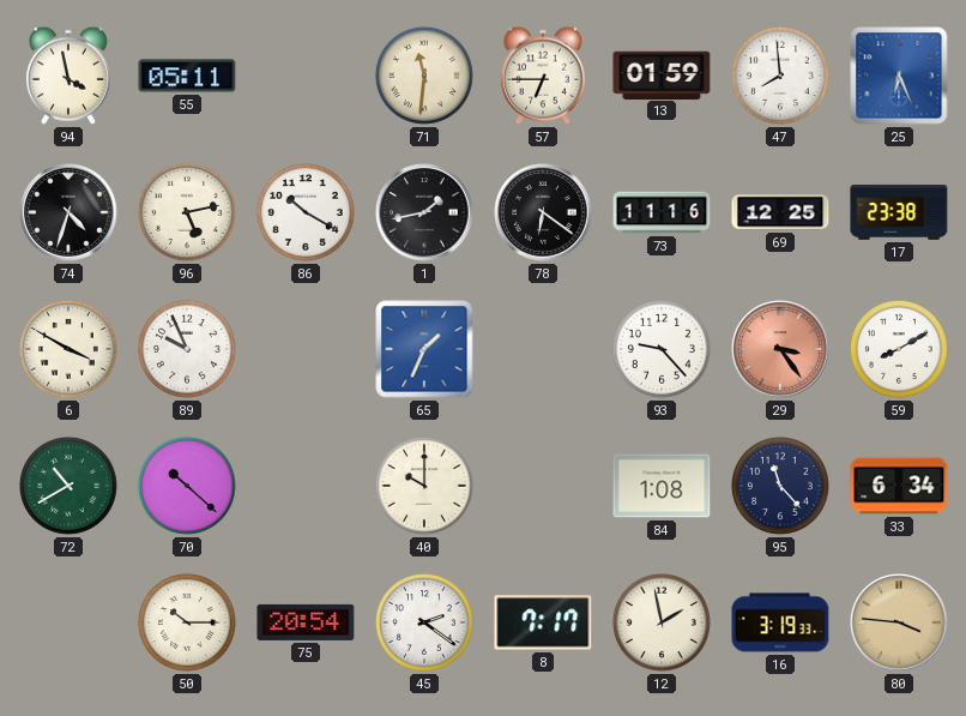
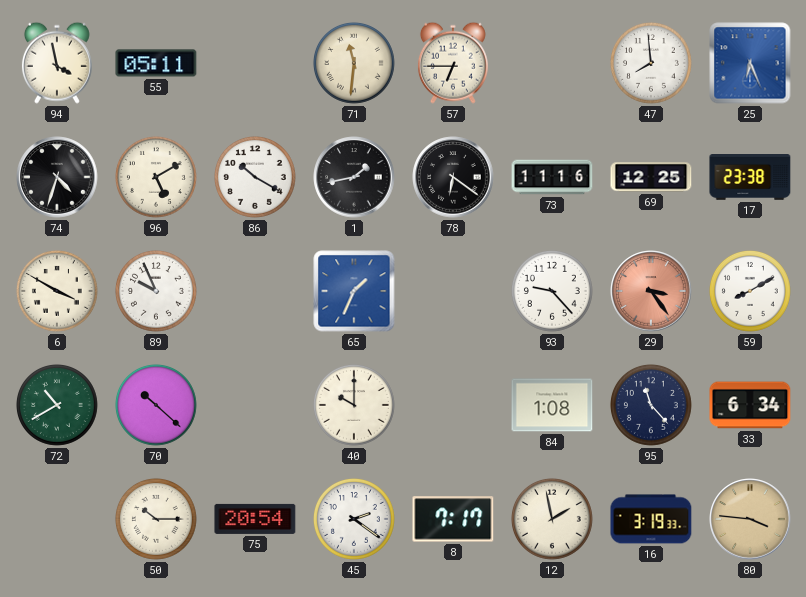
13: 01:59 -> none
96: 5:13 -> 5:10
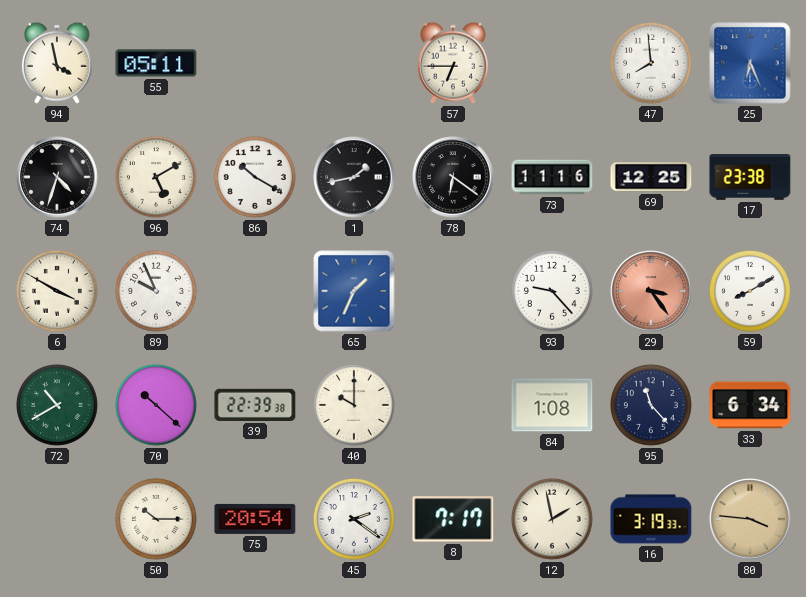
71: 11:31 -> none
39: none -> 22:39
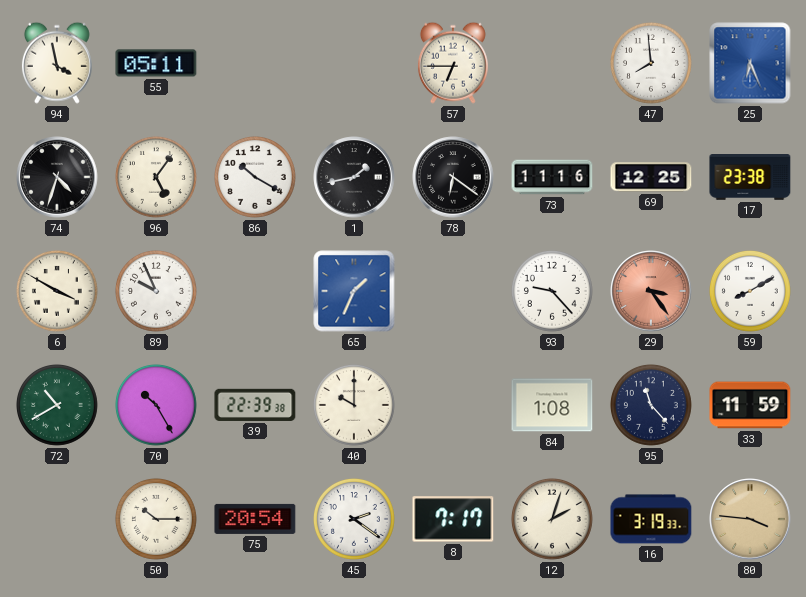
96: 5:10 -> 5:06
70: 10:22 -> 10:25
33: 6:34 -> 11:59
12: 1:58 -> 2:03
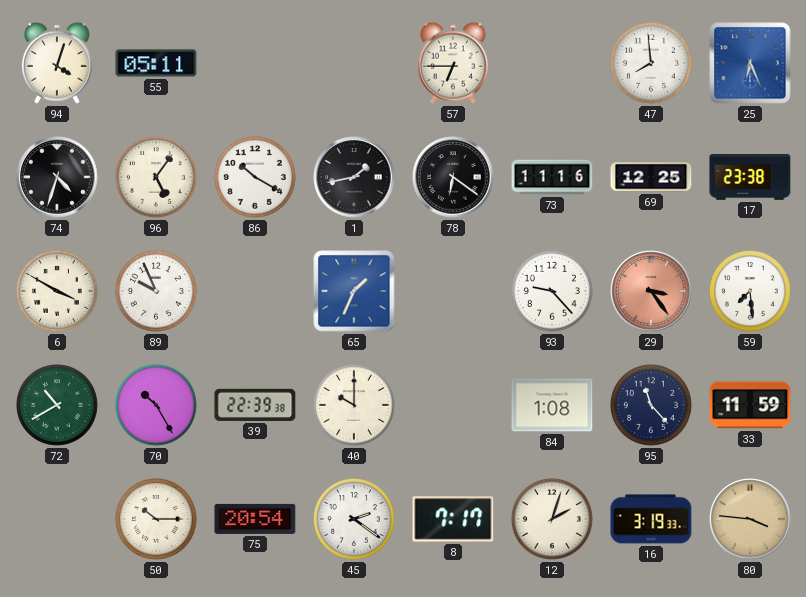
94: 3:58 -> 4:03
59: 8:10 -> 7:29
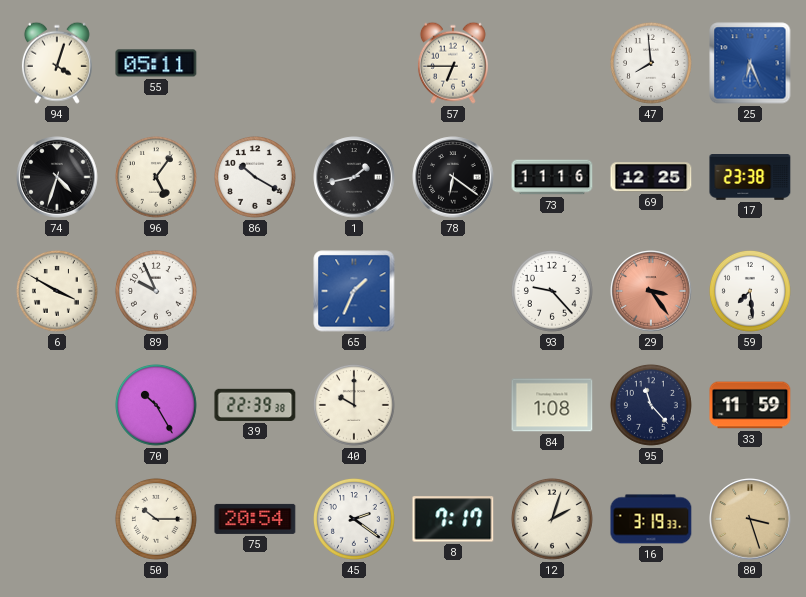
72: 10:40 -> none
80: 3:46 -> 3:27
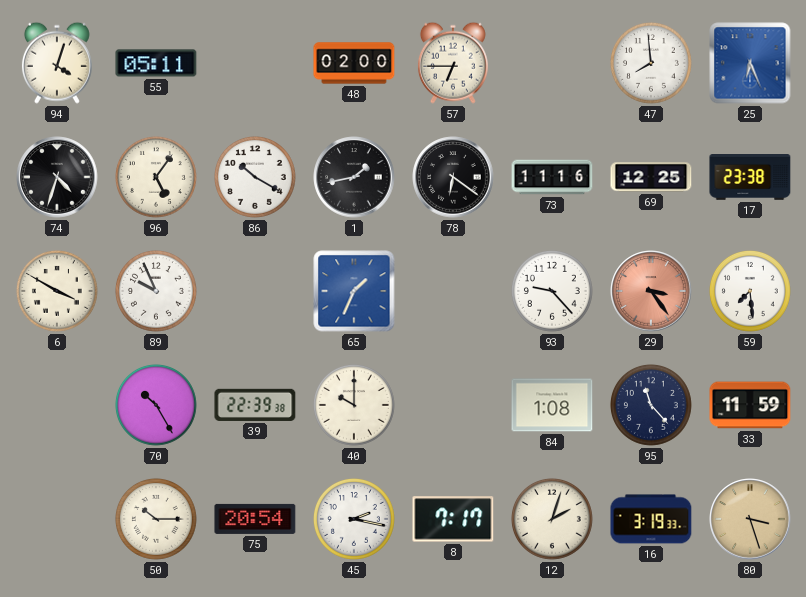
48: none -> 02:00
45: 2:21 -> 2:17
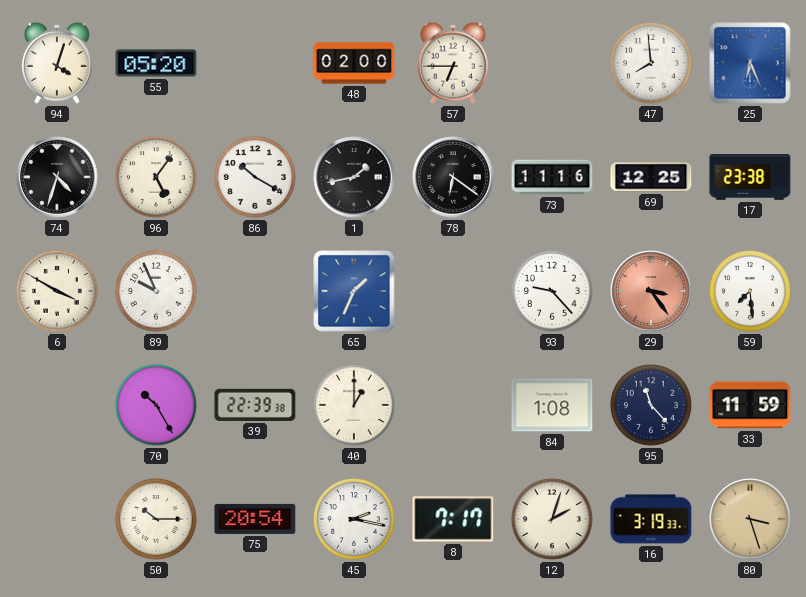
55: 05:11 -> 05:20
40: 10:00 -> 1:00
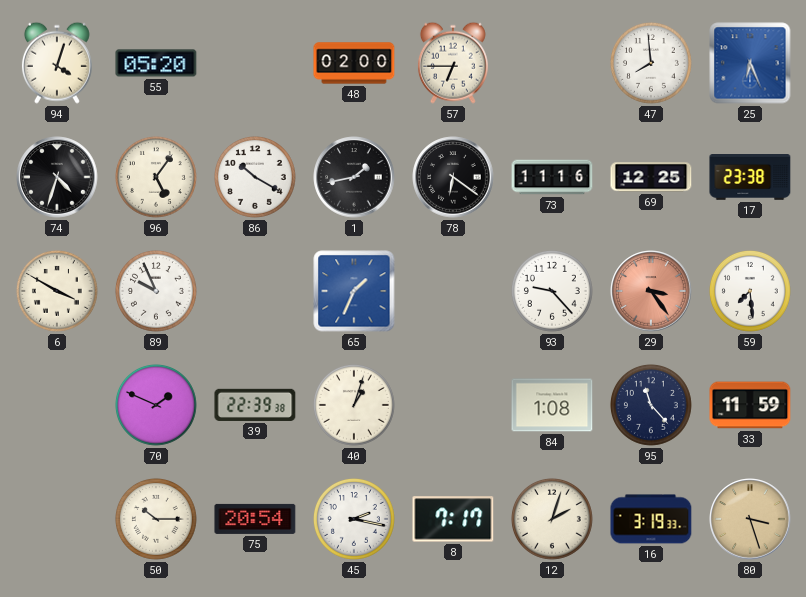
70: 10:25 -> 1:49
40: 1:00 -> 1:03
